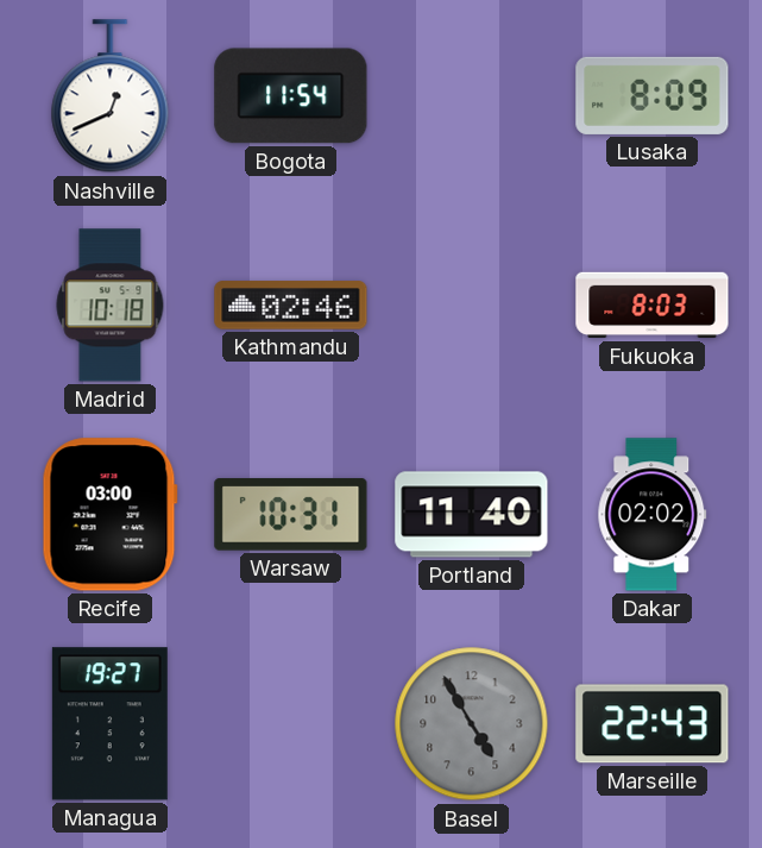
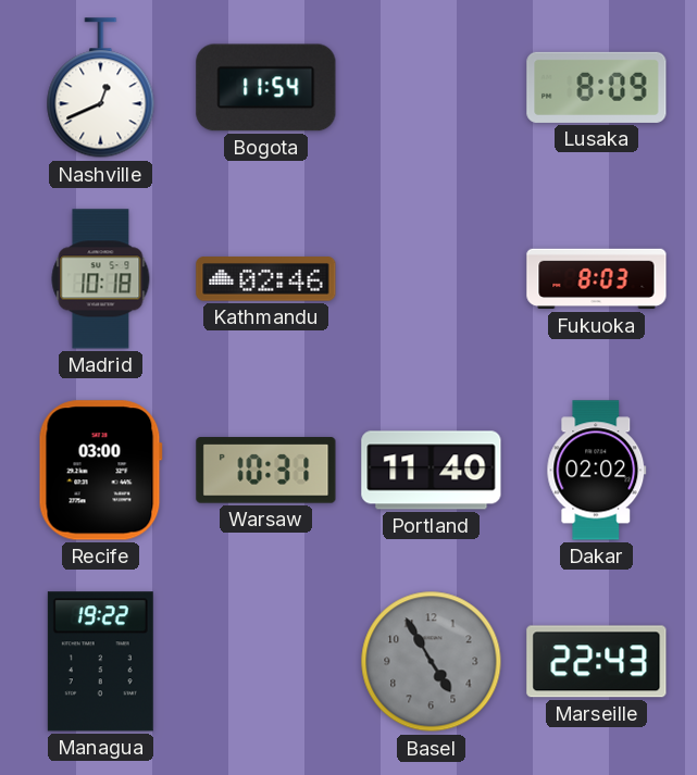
Managua: 19:27 -> 19:22
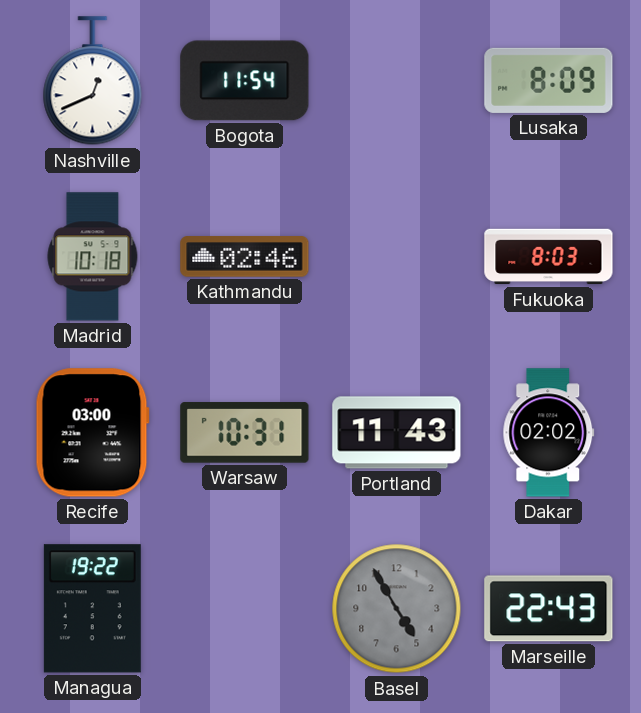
Portland: 11:40 -> 11:43
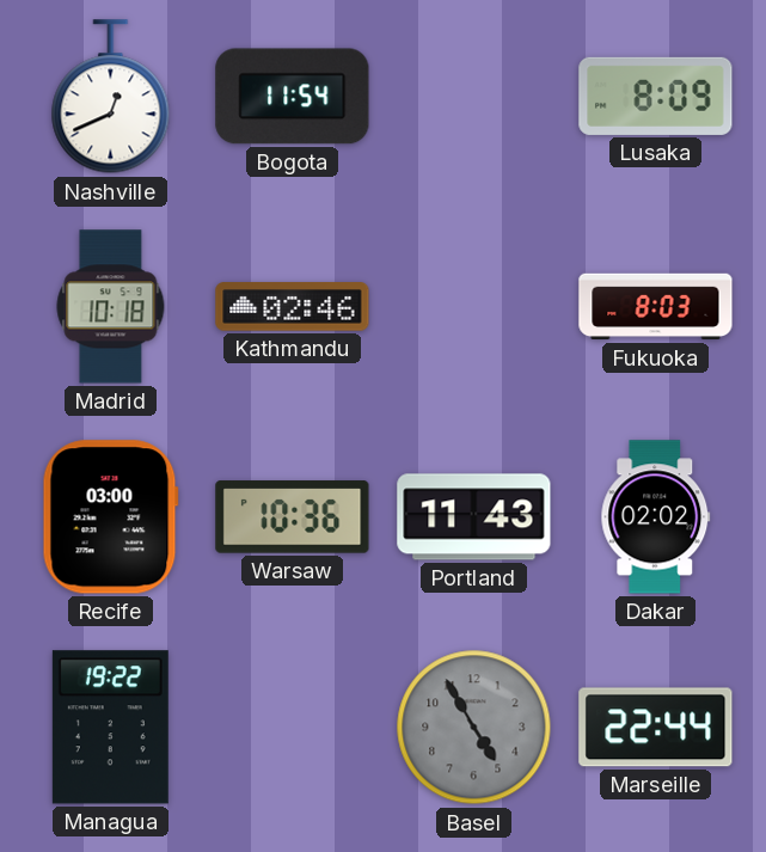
Warsaw: 10:31 -> 10:36
Marseille: 22:43 -> 22:44
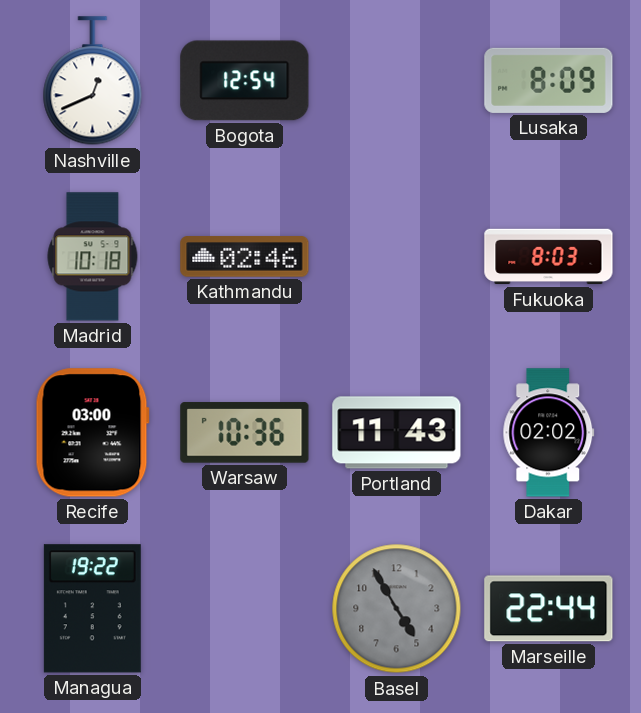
Bogota: 11:54 -> 12:54
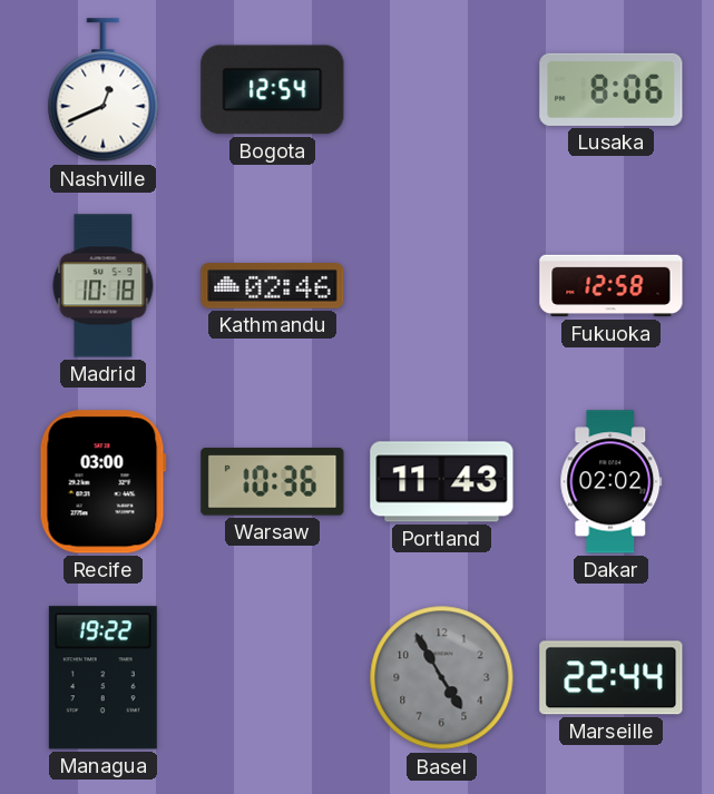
Lusaka: 8:09 -> 8:06
Fukuoka: 8:03 -> 12:58
